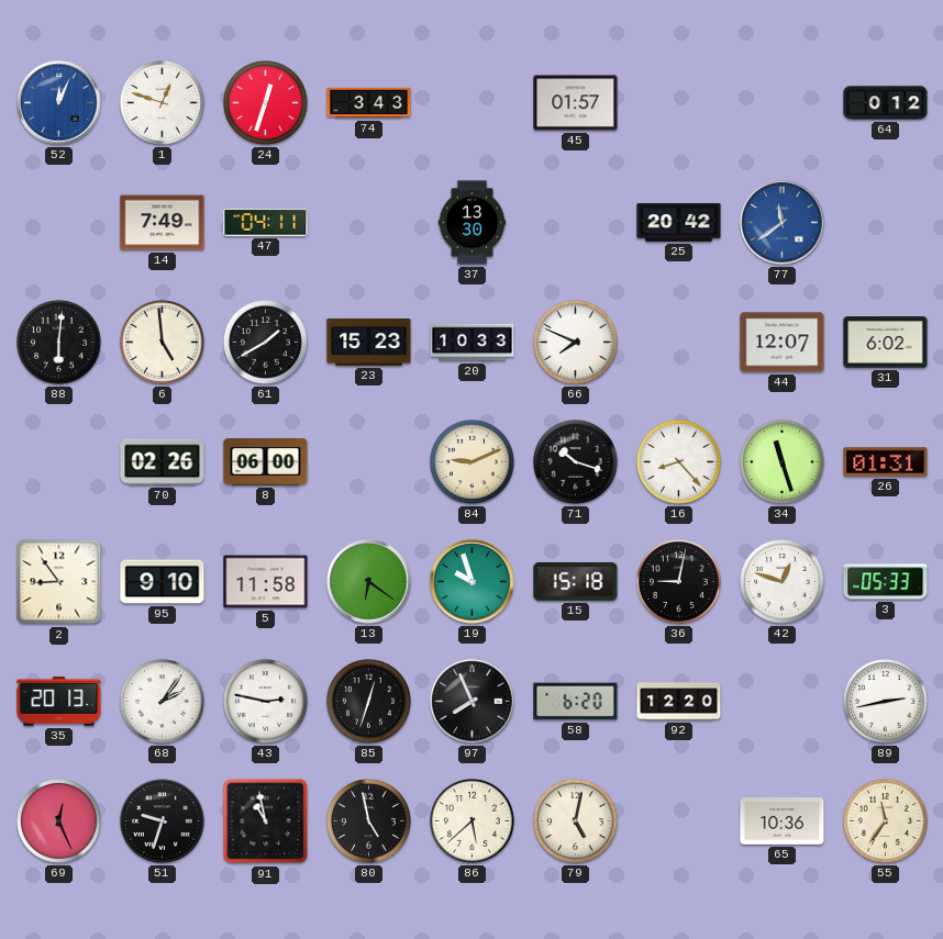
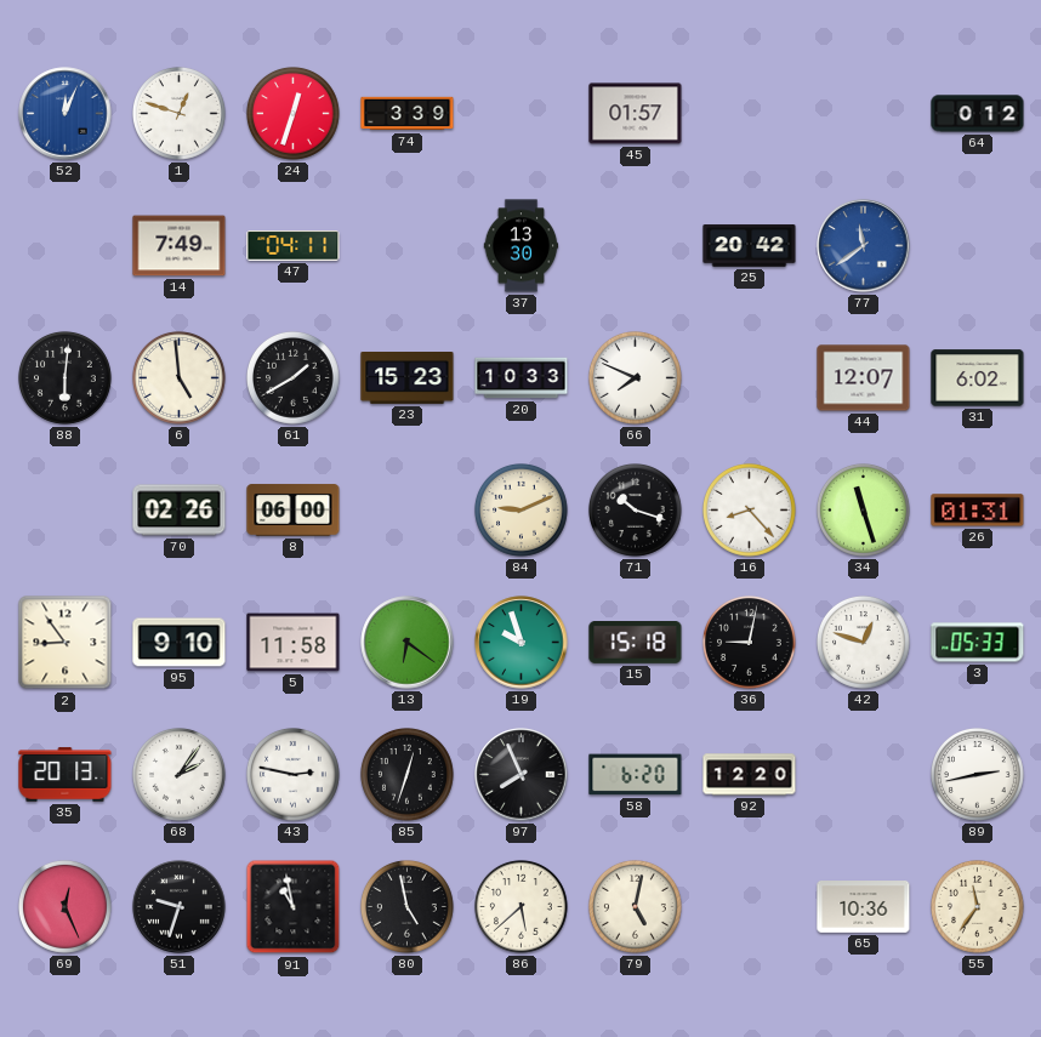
74: 3:43 -> 3:39
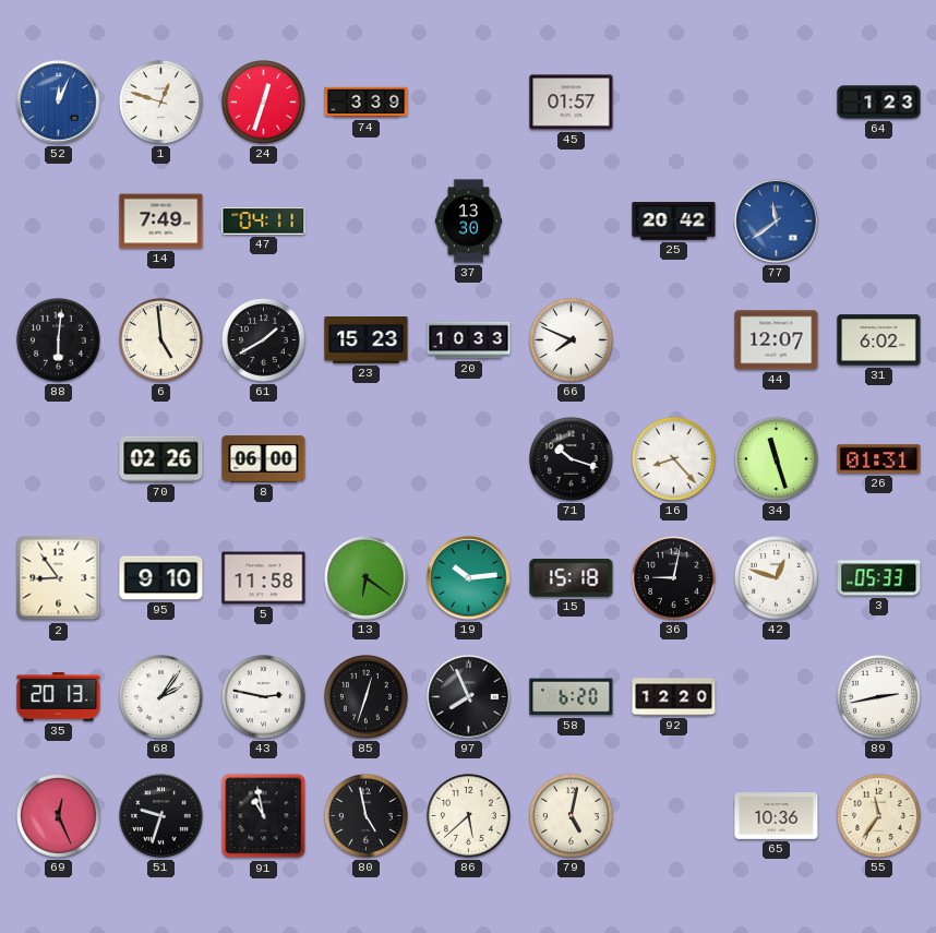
64: 0:12 -> 1:23
84: 9:11 -> none
19: 9:57 -> 10:14
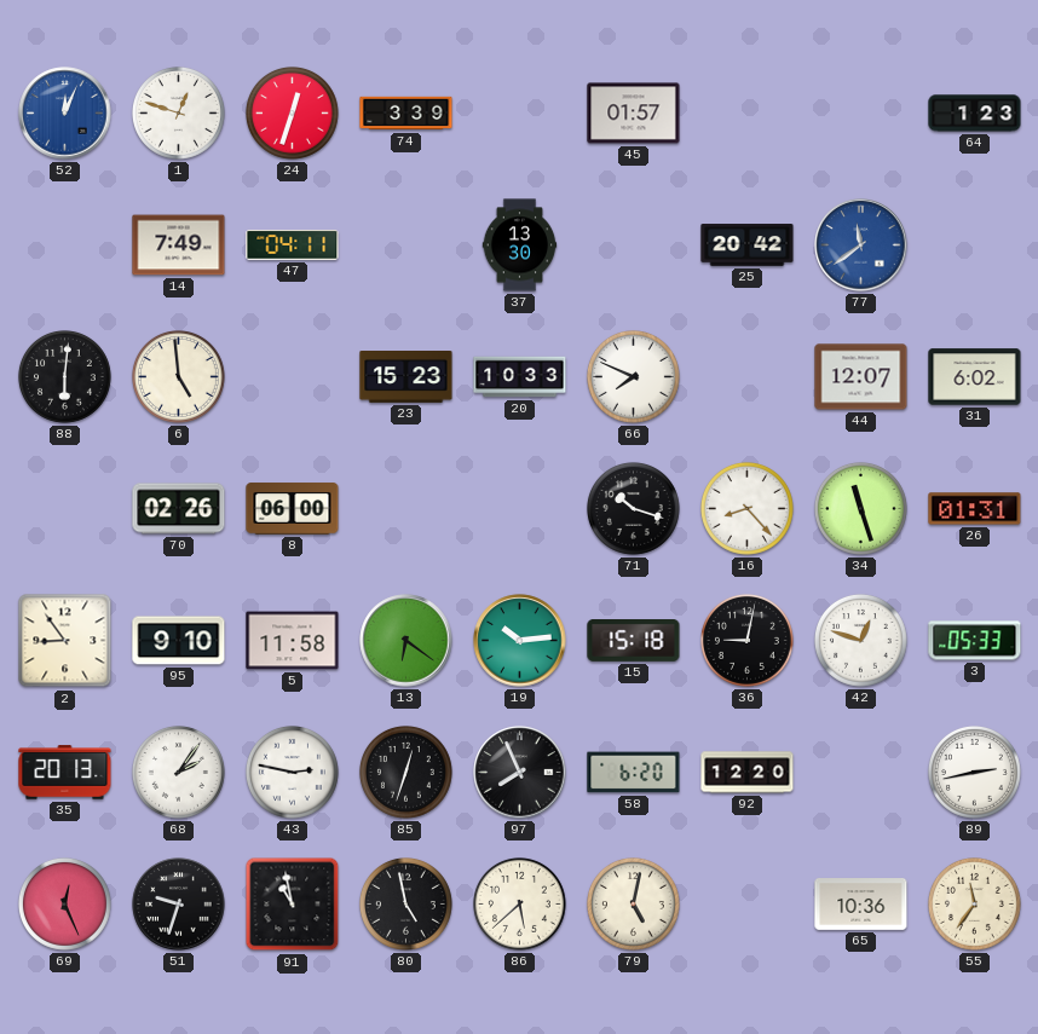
61: 1:40 -> none
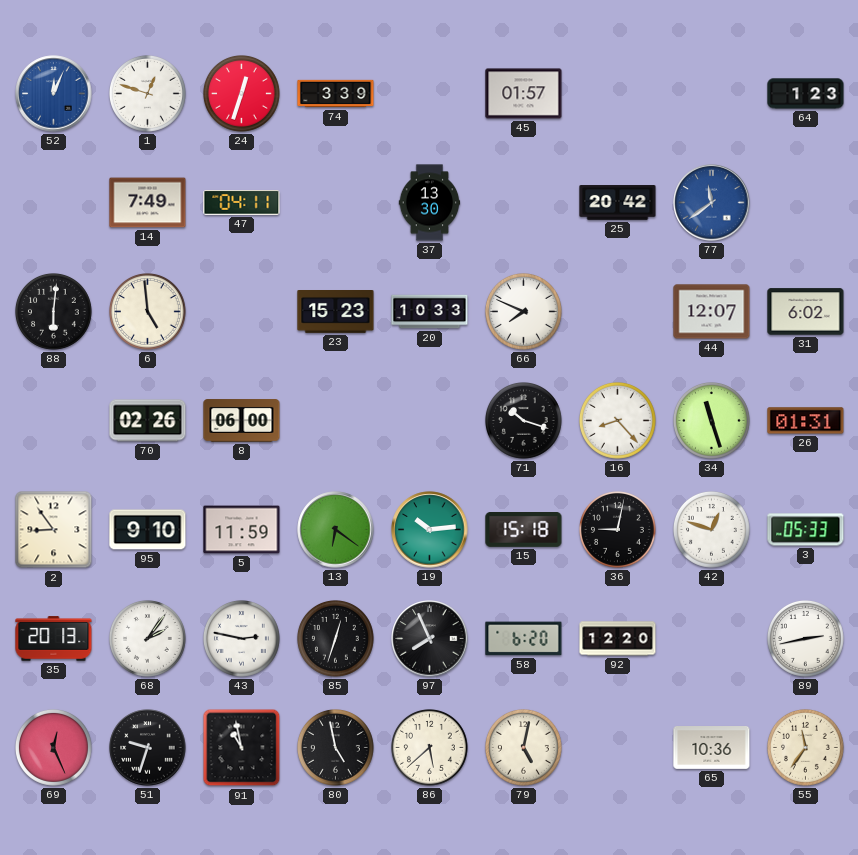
5: 11:58 -> 11:59
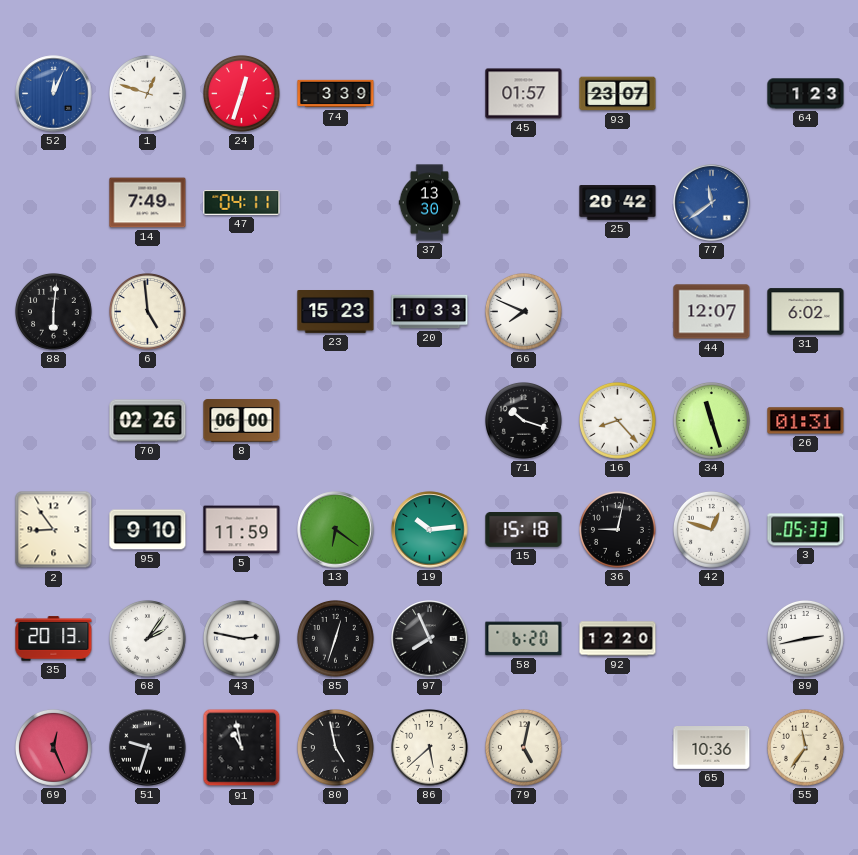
93: none -> 23:07
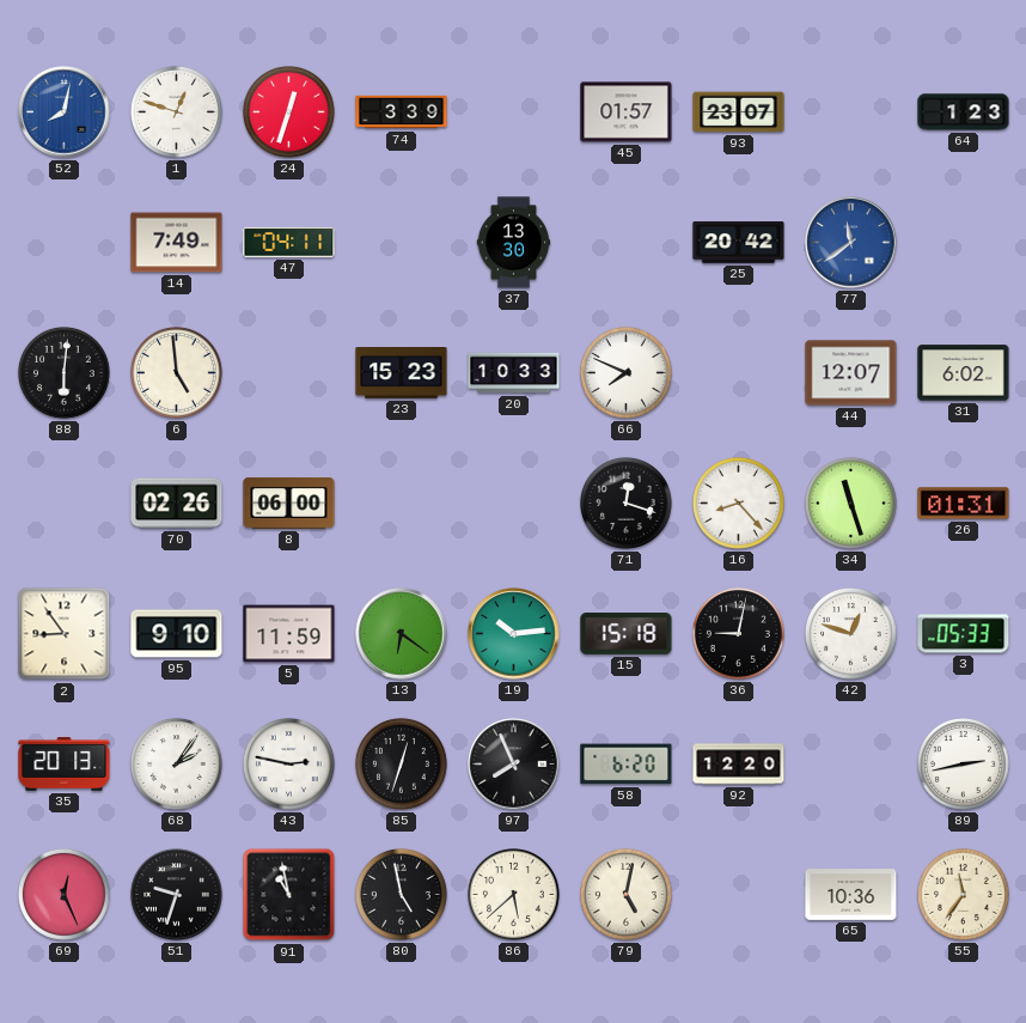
52: 12:04 -> 8:02
71: 10:18 -> 12:18
